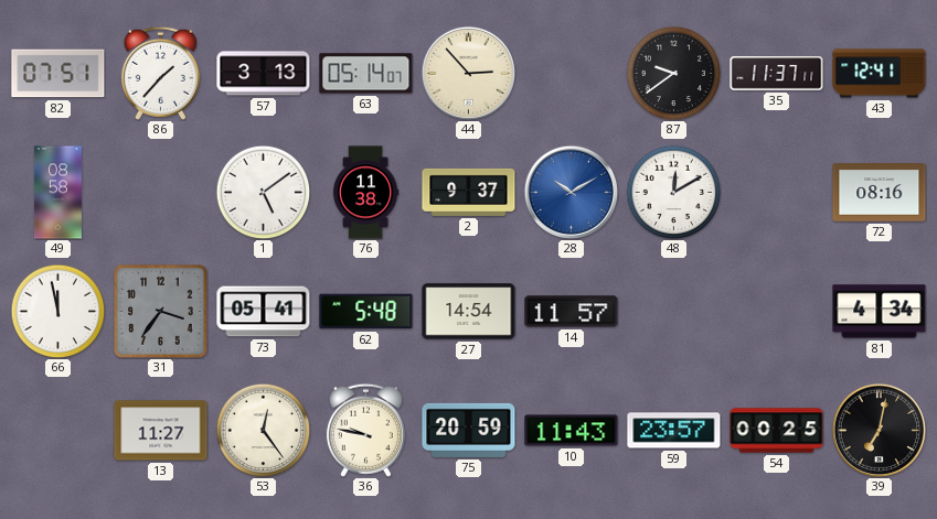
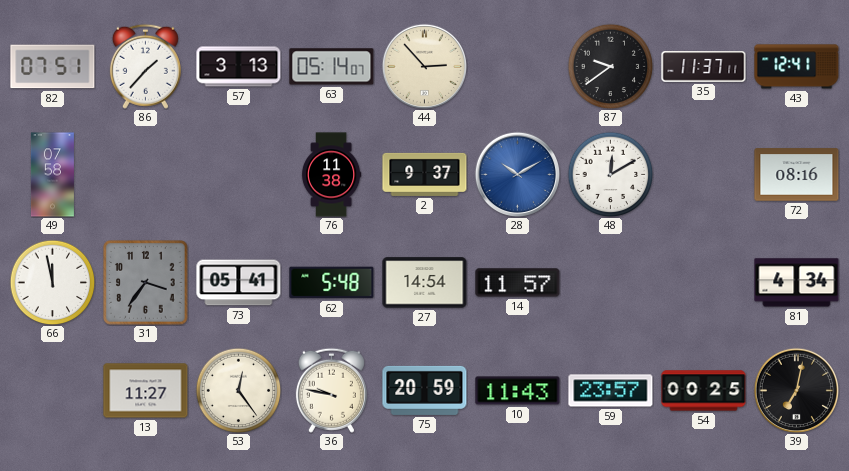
49: 08:58 -> 07:58
1: 5:09 -> none
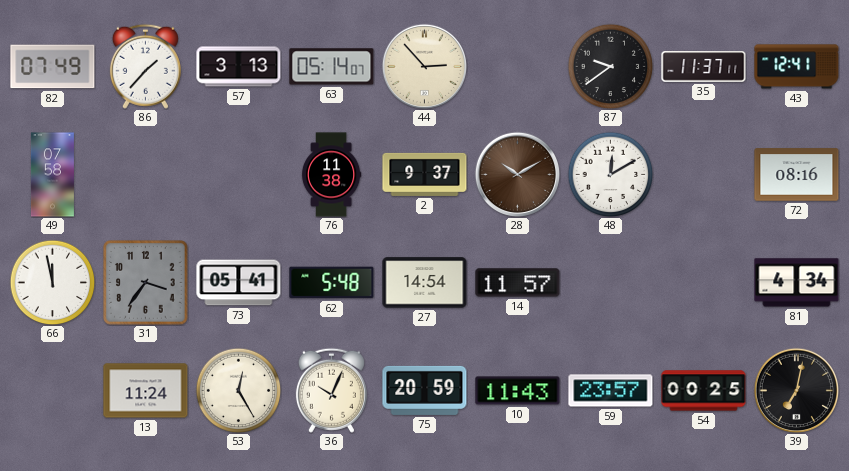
82: 07:51 -> 07:49
28 dial: blue -> brown
13: 11:27 -> 11:24
53: 12:24 -> 12:25
36: 9:47 -> 10:04
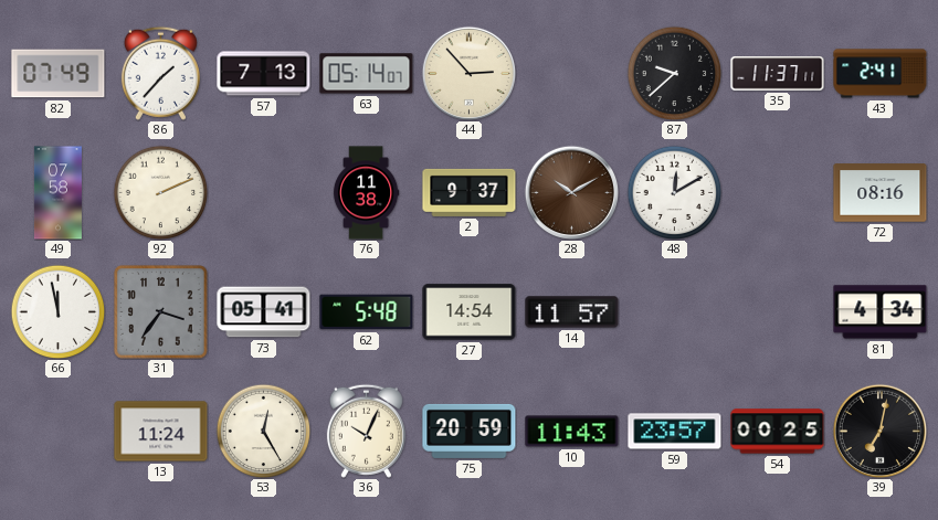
57: 3:13 -> 7:13
87: 9:39 -> 9:38
43: 12:41 -> 2:41
92: none -> 2:11
